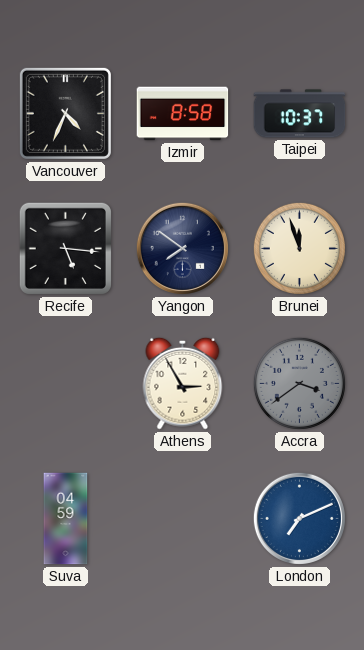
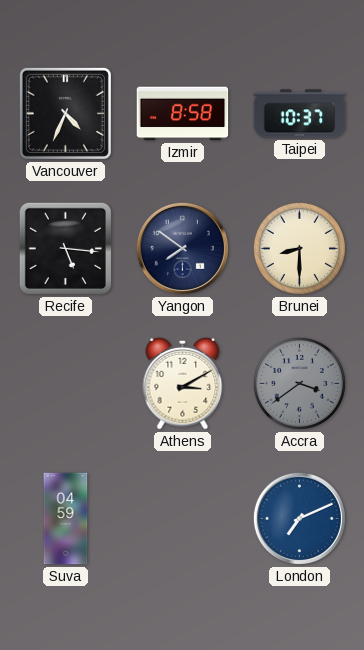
Brunei: 11:57 -> 8:30
Athens: 2:55 -> 3:10
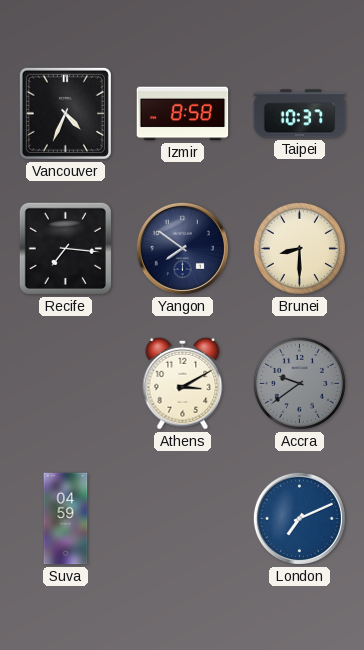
Recife: 5:16 -> 7:16
Accra: 3:39 -> 9:39
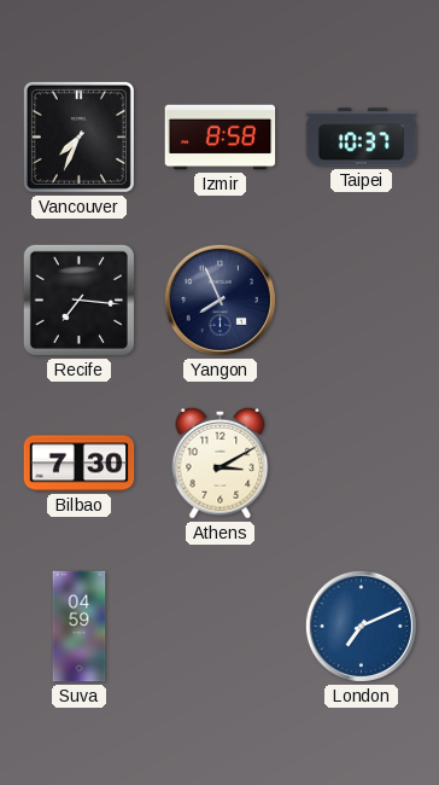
Vancouver: 4:34 -> 7:34
Yangon: 7:51 -> 7:56
Brunei: 8:30 -> none
Bilbao: none -> 7:30
Accra: 9:39 -> none
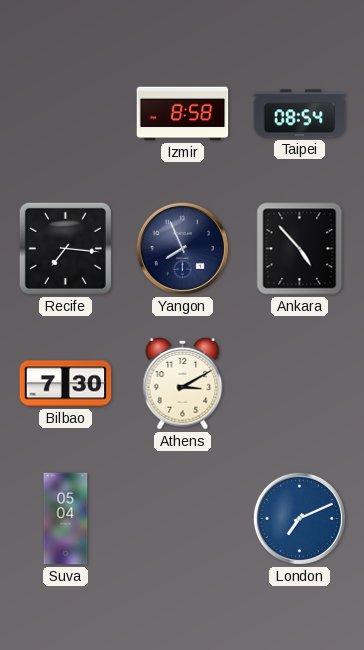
Vancouver: 7:34 -> none
Taipei: 10:37 -> 08:54
Ankara: none -> 4:53
Suva: 04:59 -> 05:04
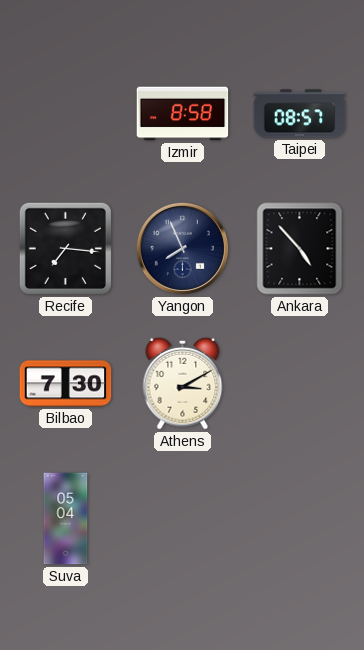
Taipei: 08:54 -> 08:57
London: 7:11 -> none
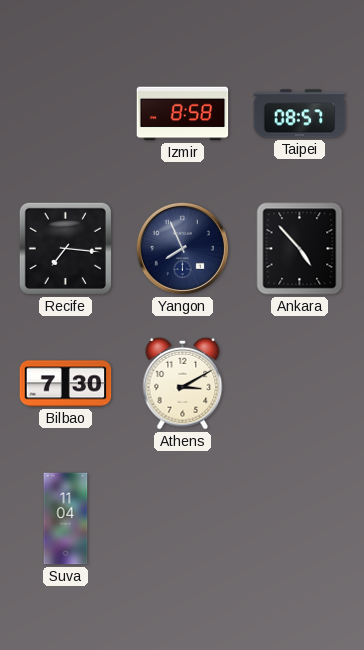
Suva: 05:04 -> 11:04
